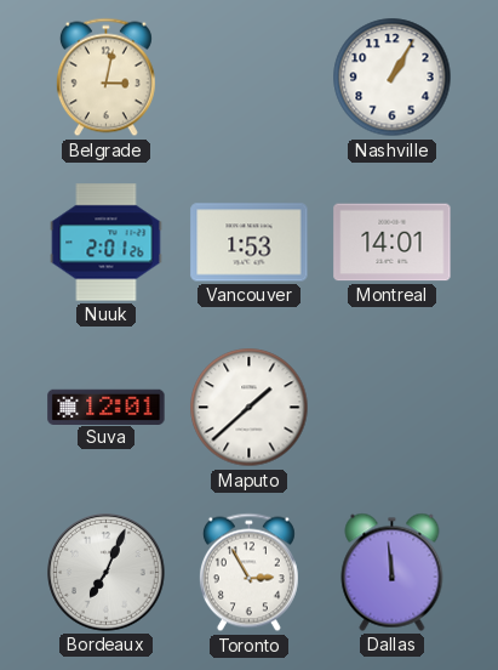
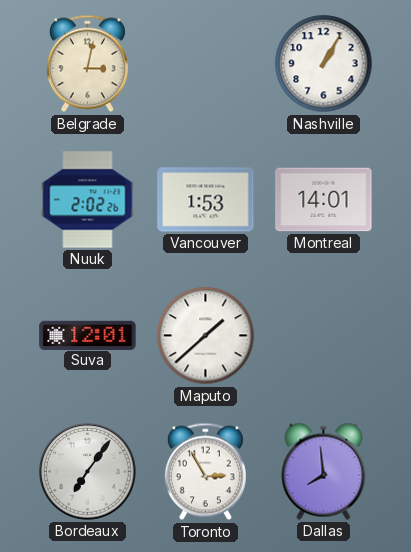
Nuuk: 2:01 -> 2:02
Bordeaux: 7:04 -> 7:06
Dallas: 11:59 -> 7:59
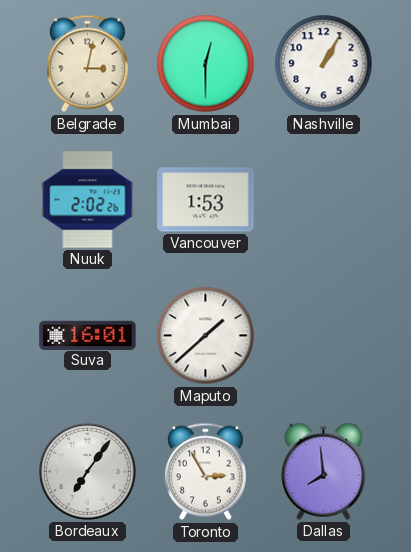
Mumbai: none -> 12:30
Montreal: 14:01 -> none
Suva: 12:01 -> 16:01
